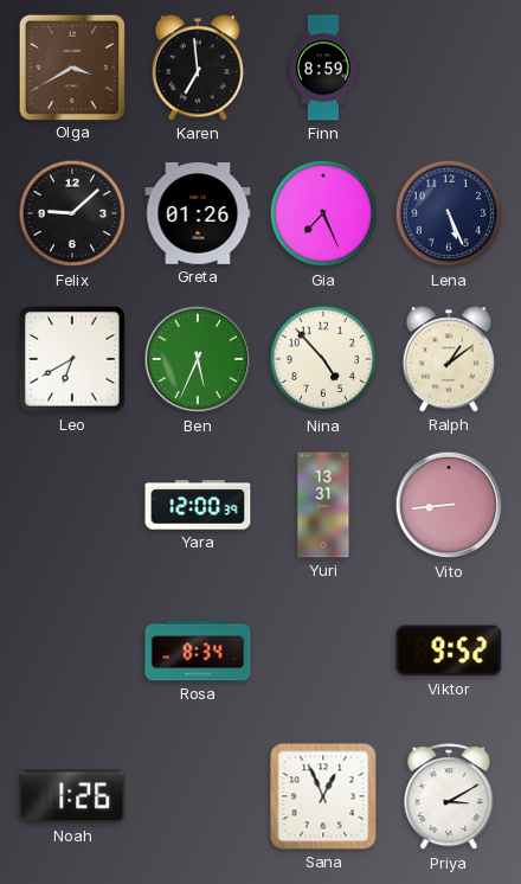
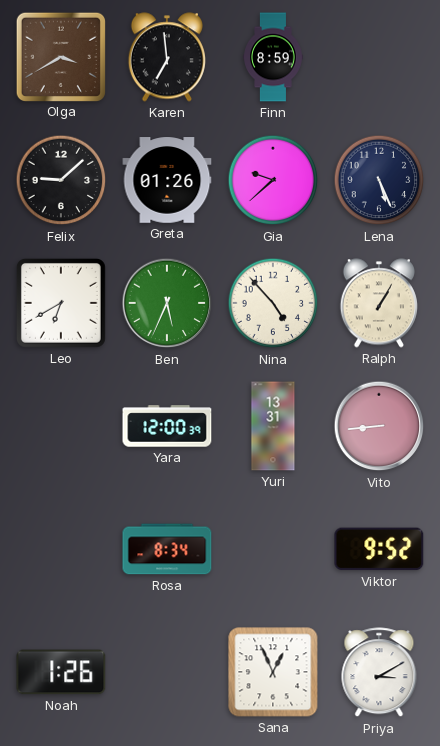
Gia: 7:26 -> 9:38
Ralph: 1:09 -> 1:05
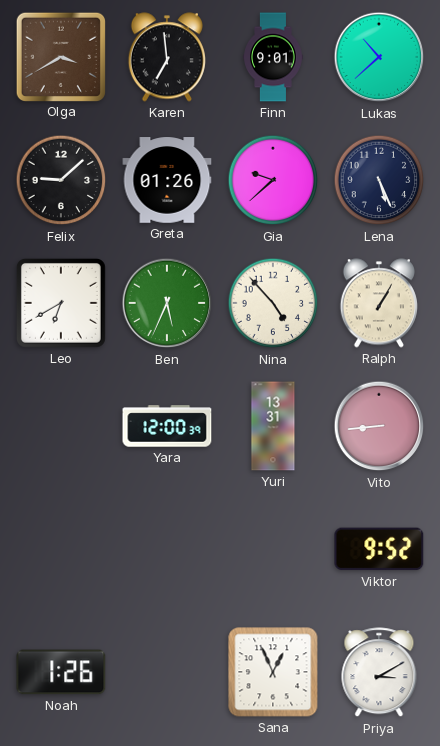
Finn: 8:59 -> 9:01
Lukas: none -> 10:38
Rosa: 8:34 -> none
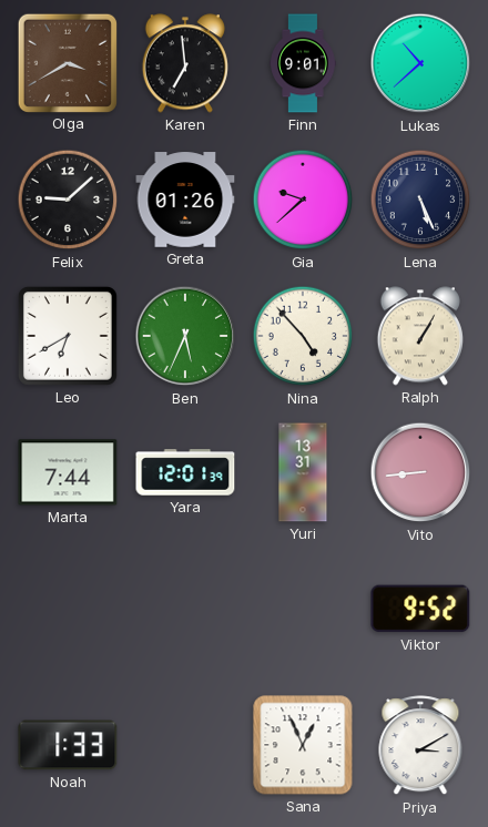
Marta: none -> 7:44
Yara: 12:00 -> 12:01
Noah: 1:26 -> 1:33
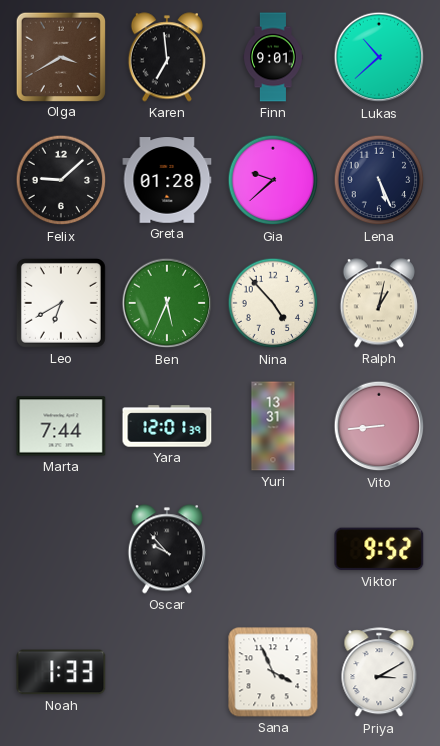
Greta: 01:26 -> 01:28
Ralph: 1:05 -> 1:02
Oscar: none -> 9:53
Sana: 12:56 -> 3:56
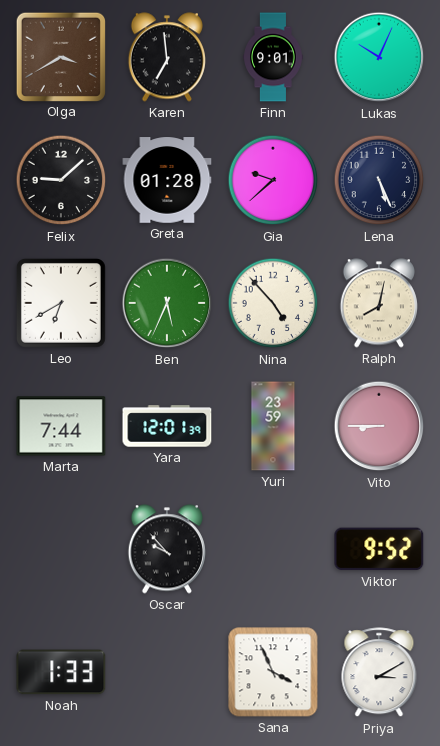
Lukas: 10:38 -> 10:04
Ralph: 1:02 -> 8:02
Yuri: 13:31 -> 23:59
Vito: 8:44 -> 8:45
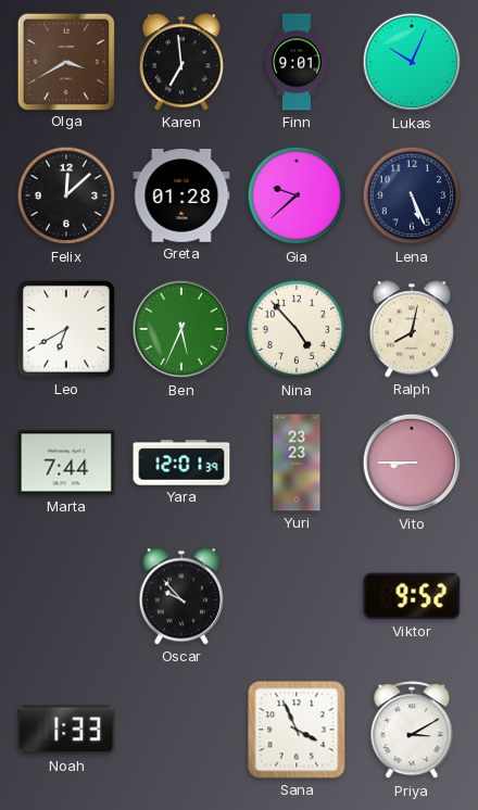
Felix: 9:08 -> 12:08
Yuri: 23:59 -> 23:23
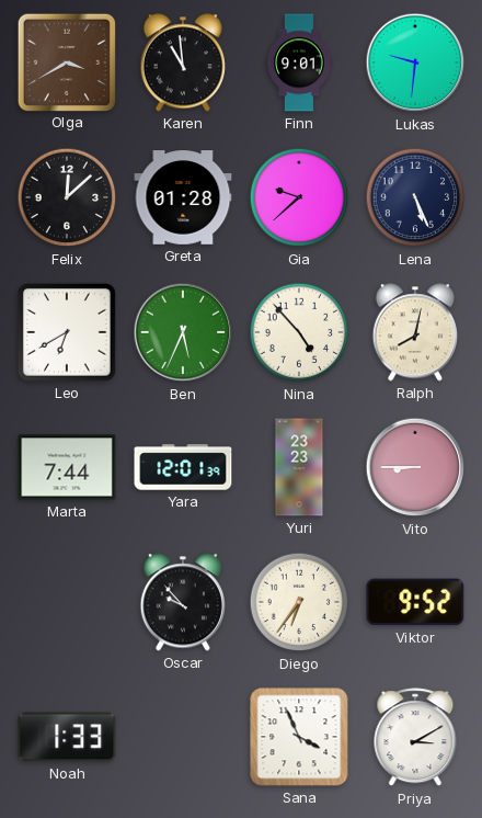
Karen: 6:59 -> 10:59
Lukas: 10:04 -> 9:31
Diego: none -> 6:36
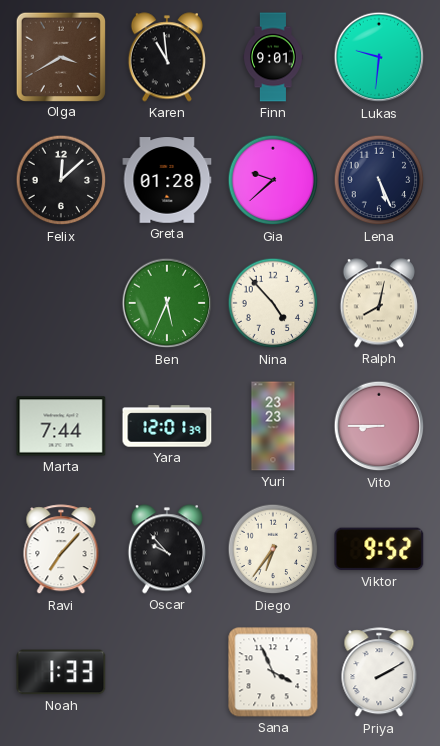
Leo: 6:40 -> none
Ravi: none -> 7:07
Priya: 3:10 -> 2:10
